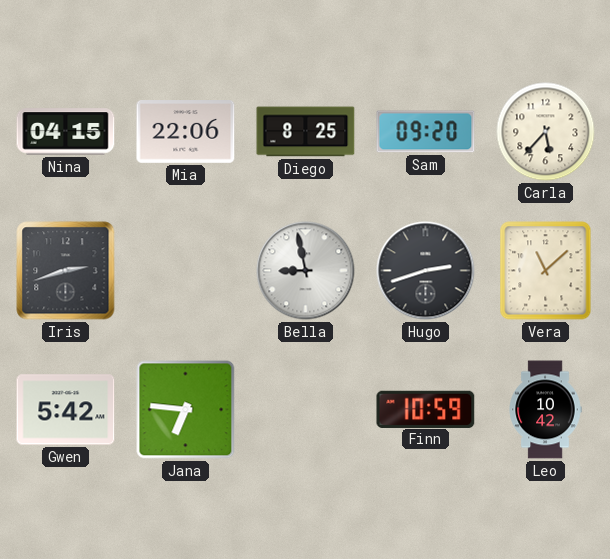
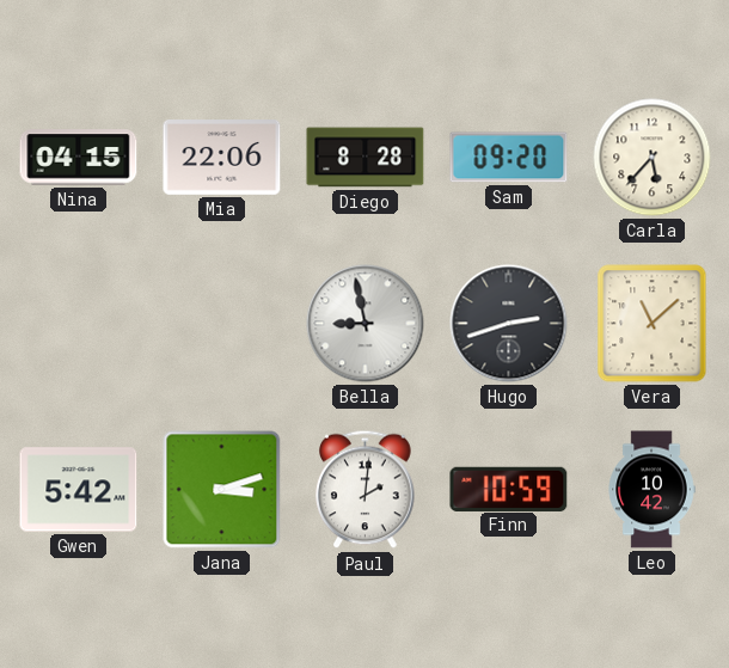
Diego: 8:25 -> 8:28
Iris: 2:42 -> none
Jana: 6:46 -> 3:12
Paul: none -> 2:01
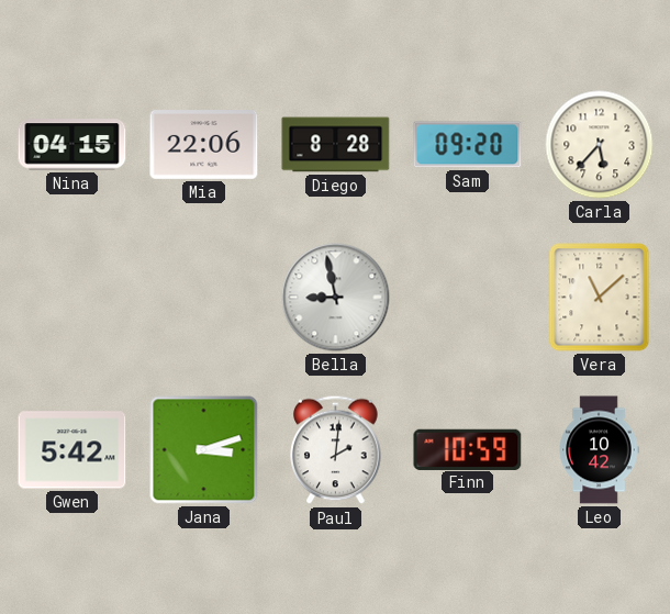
Hugo: 2:42 -> none
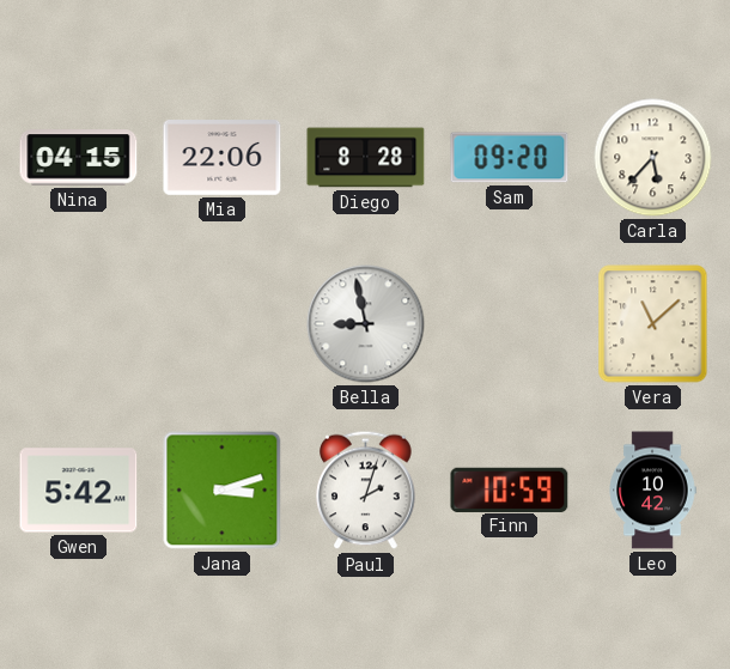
Paul: 2:01 -> 2:03
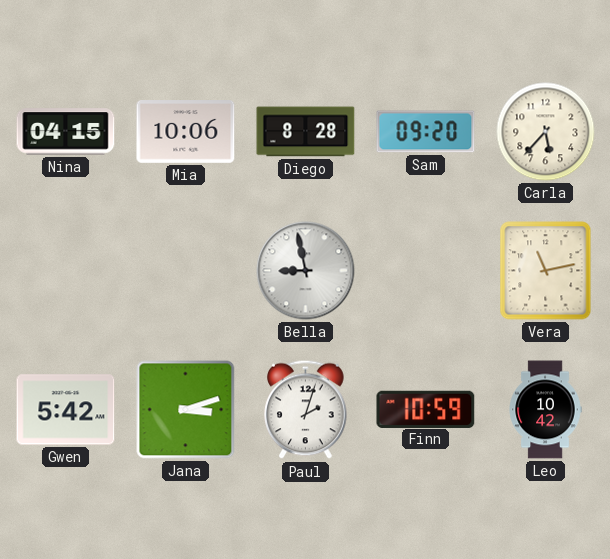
Mia: 22:06 -> 10:06
Vera: 11:08 -> 11:13
